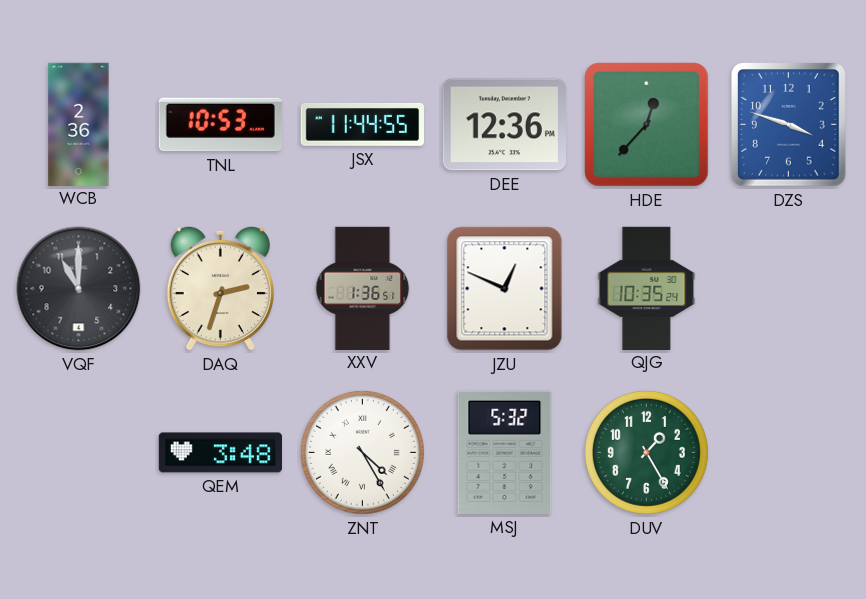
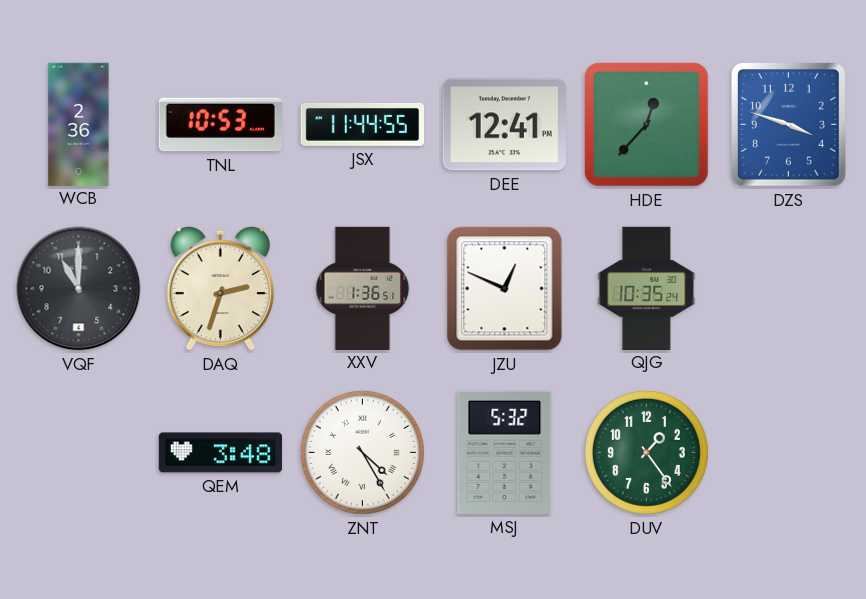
DEE: 12:36 -> 12:41
DUV: 1:25 -> 1:24
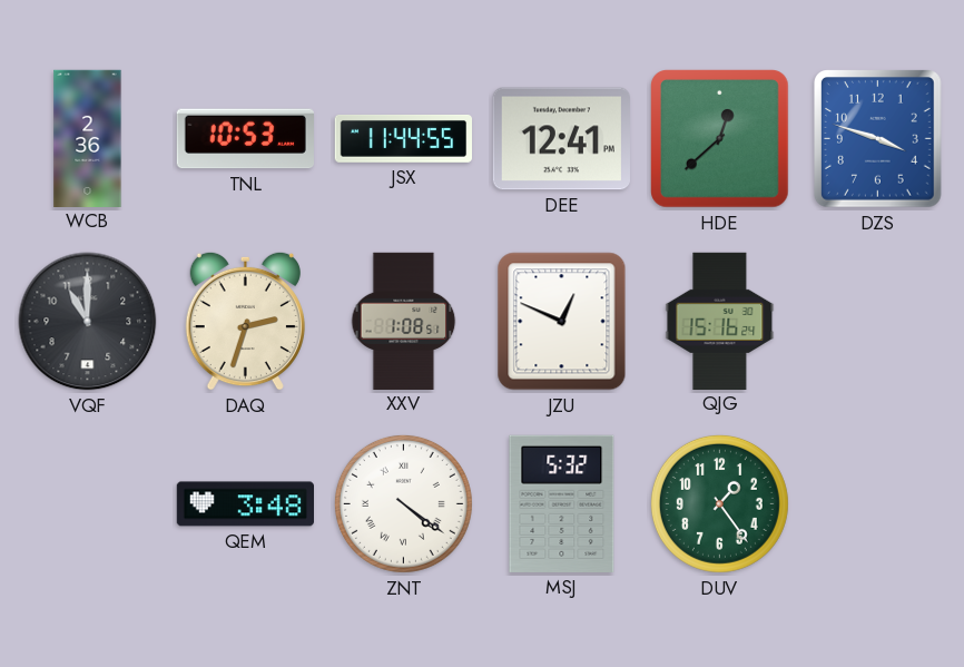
HDE: 12:37 -> 12:38
XXV: 1:36 -> 1:08
QJG: 10:35 -> 15:16
ZNT: 4:25 -> 4:21
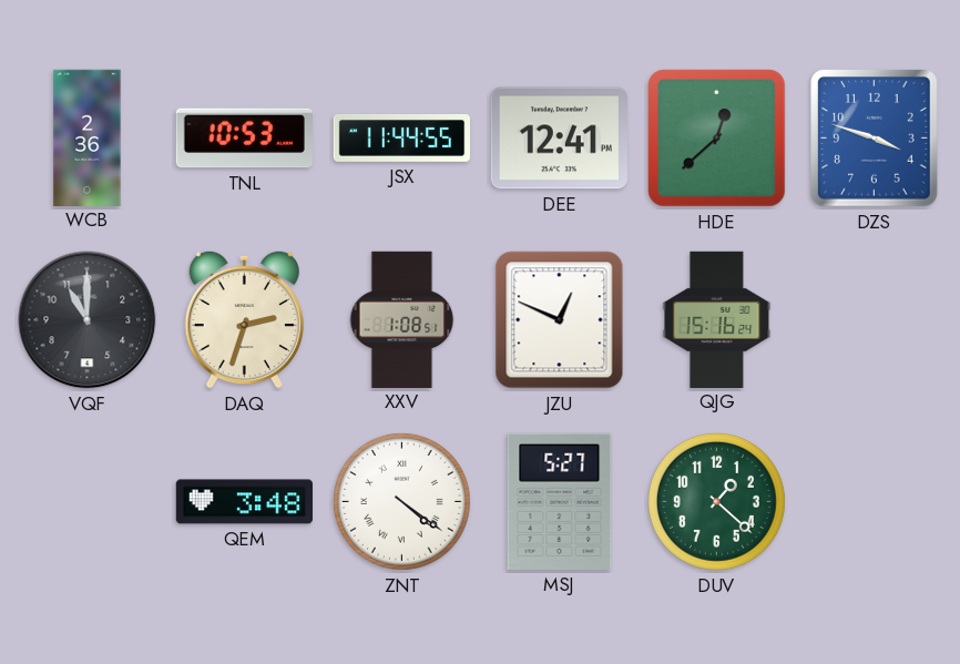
MSJ: 5:32 -> 5:27
DUV: 1:24 -> 1:22
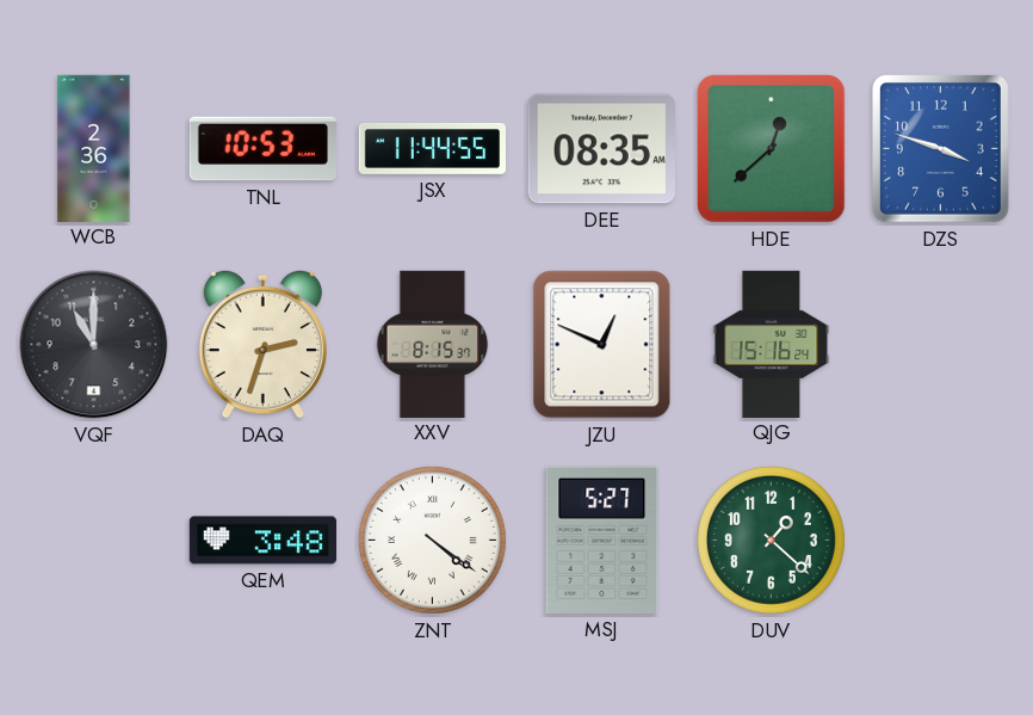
DEE: 12:41 -> 08:35
XXV: 1:08 -> 8:15
